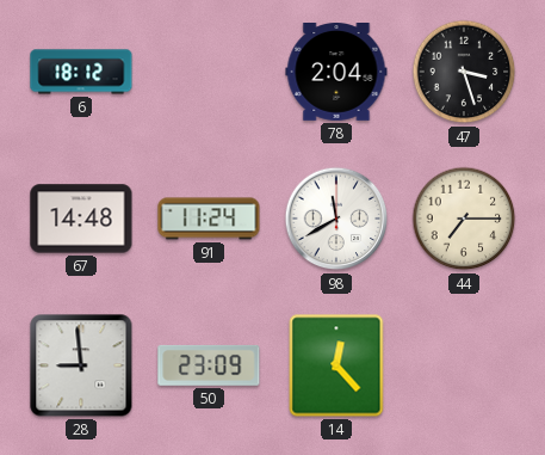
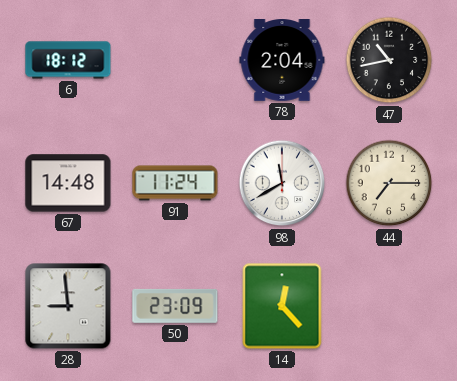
47: 3:27 -> 10:43
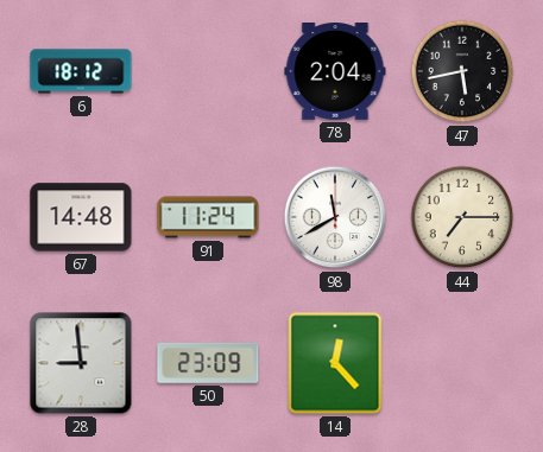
47: 10:43 -> 5:43
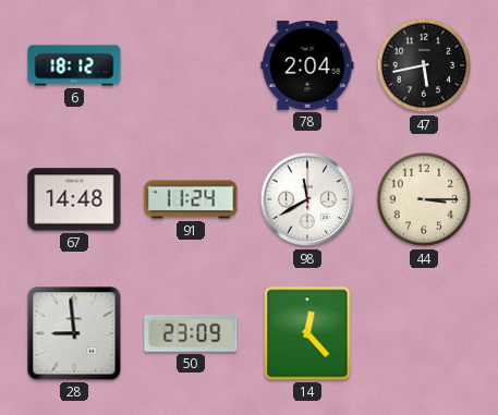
44: 7:15 -> 3:15
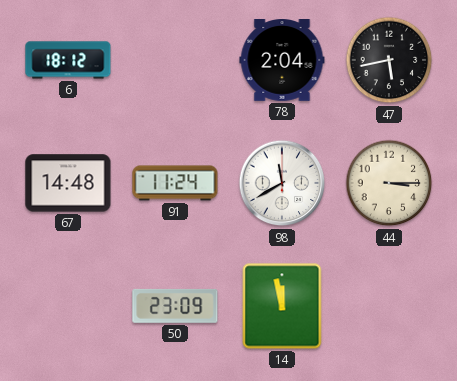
28: 8:59 -> none
14: 12:23 -> 11:58
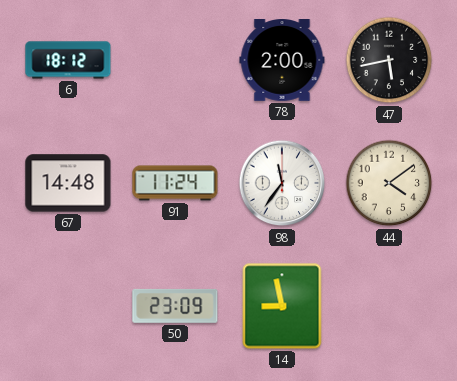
78: 2:04 -> 2:00
98: 11:40 -> 11:36
44: 3:15 -> 4:09
14: 11:58 -> 8:58
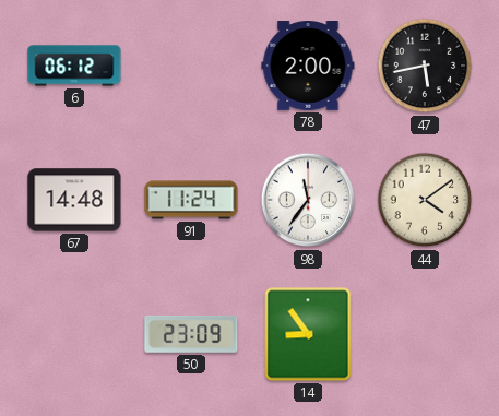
6: 18:12 -> 06:12
14: 8:58 -> 8:54
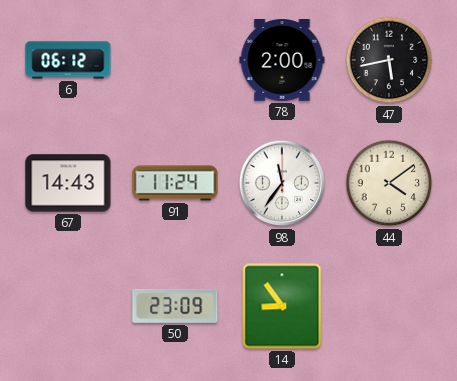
67: 14:48 -> 14:43
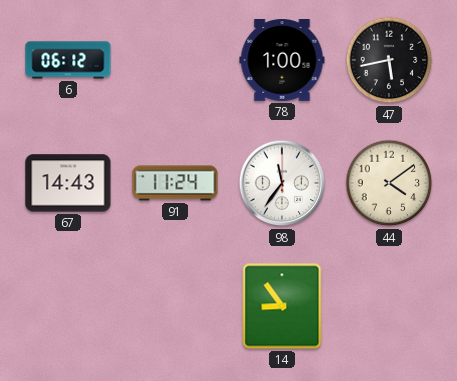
78: 2:00 -> 1:00
50: 23:09 -> none
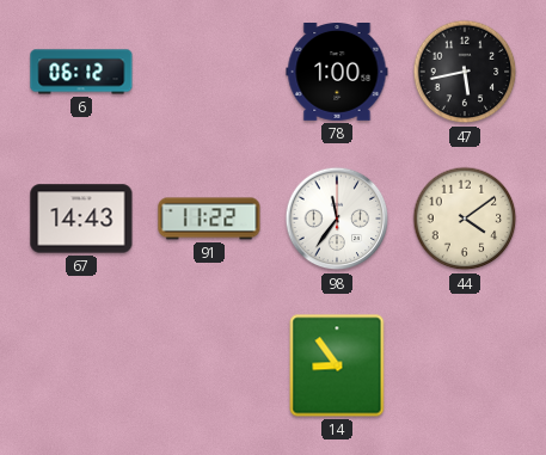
91: 11:24 -> 11:22
